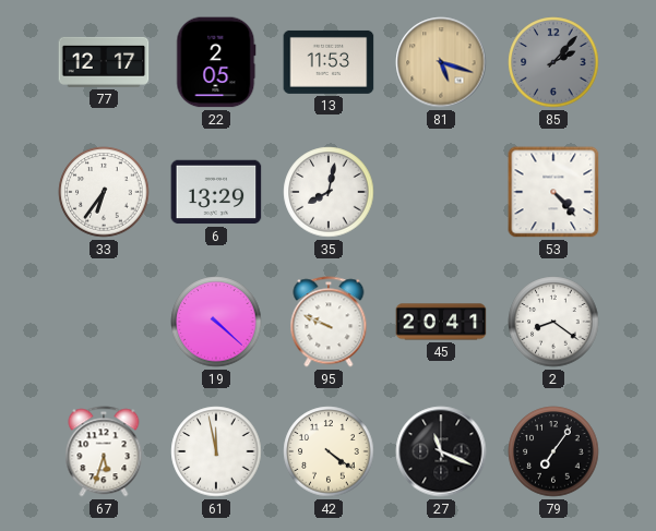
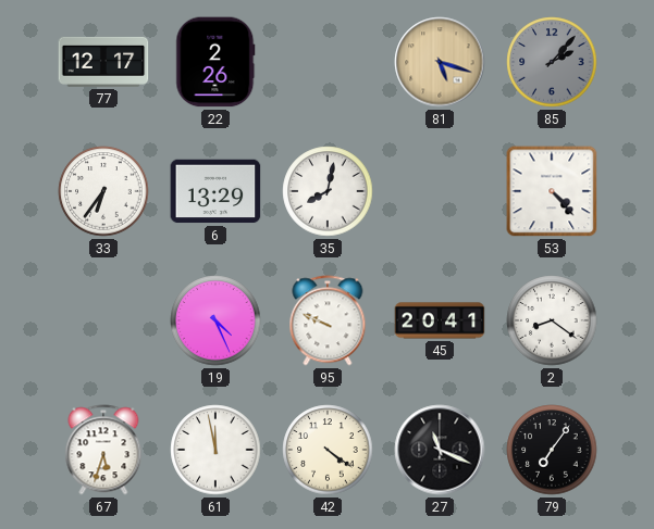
22: 2:05 -> 2:26
13: 11:53 -> none
19: 4:22 -> 4:26
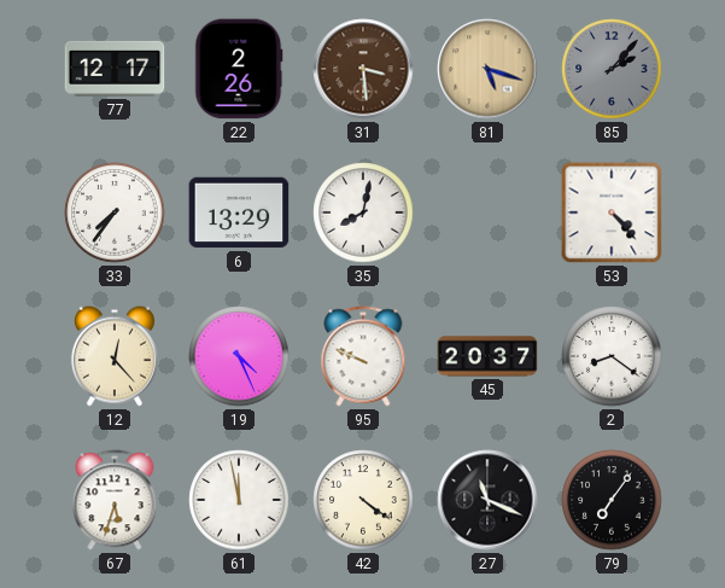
31: none -> 3:29
33: 6:36 -> 7:36
12: none -> 12:23
45: 20:41 -> 20:37
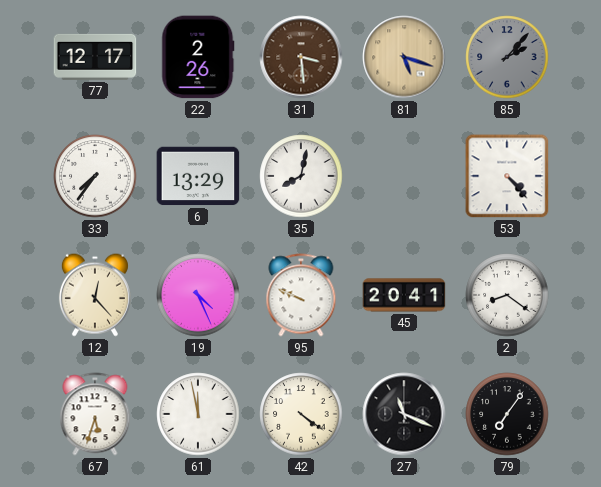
45: 20:37 -> 20:41
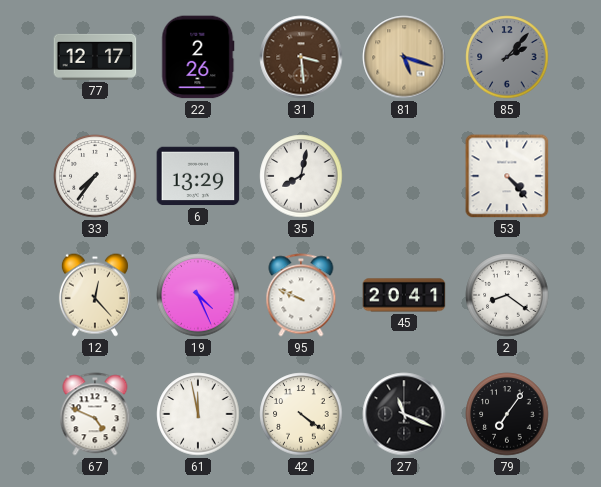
67: 5:33 -> 4:49
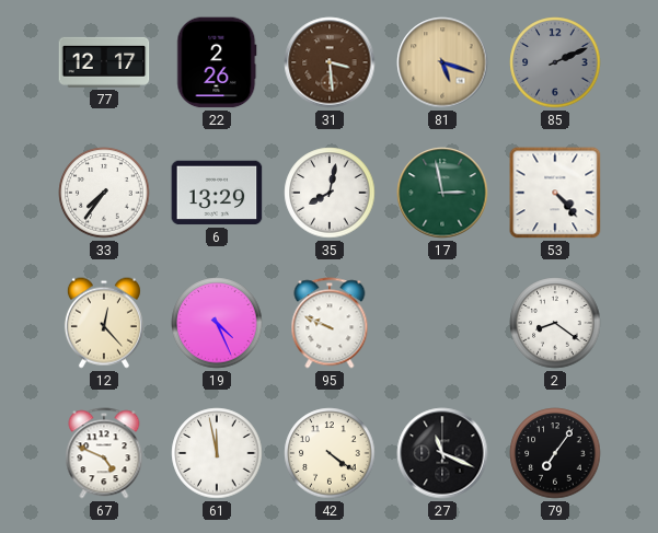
85: 2:07 -> 2:11
17: none -> 2:58
45: 20:41 -> none
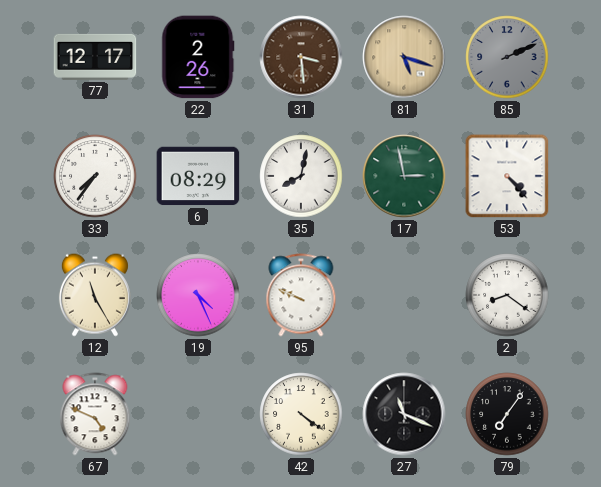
6: 13:29 -> 08:29
12: 12:23 -> 11:25
61: 11:58 -> none
